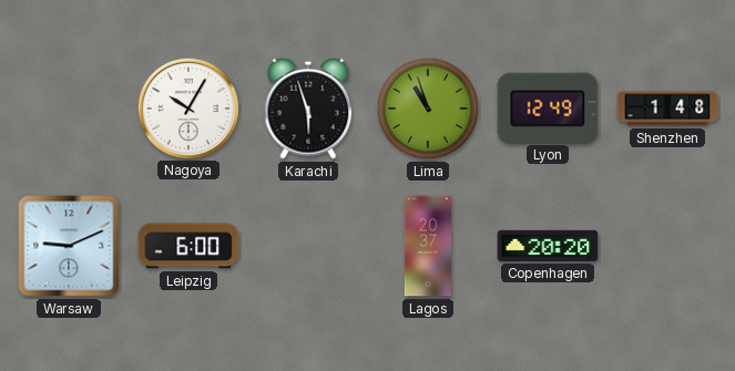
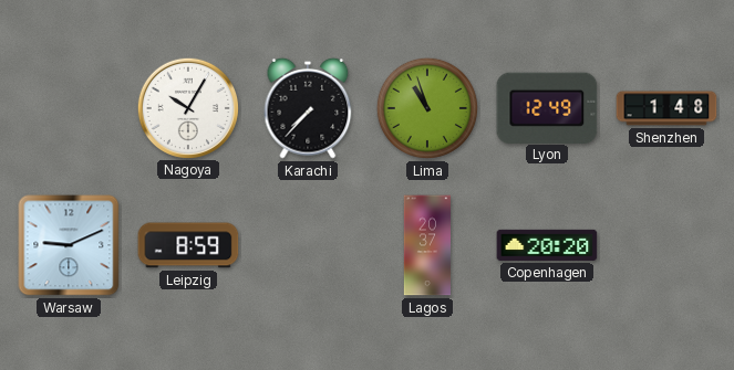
Karachi: 5:57 -> 7:37
Leipzig: 6:00 -> 8:59
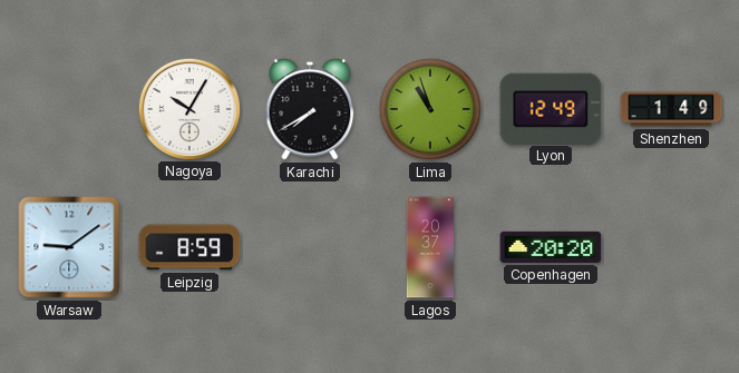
Karachi: 7:37 -> 7:40
Shenzhen: 1:48 -> 1:49
Warsaw: 9:11 -> 9:09
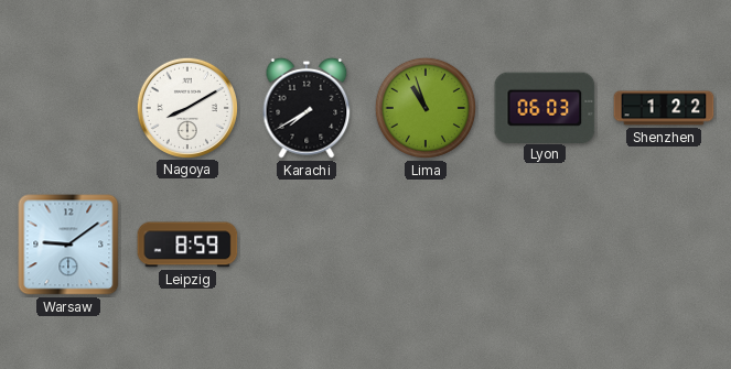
Nagoya: 10:05 -> 8:10
Lyon: 12:49 -> 06:03
Shenzhen: 1:49 -> 1:22
Lagos: 20:37 -> none
Copenhagen: 20:20 -> none
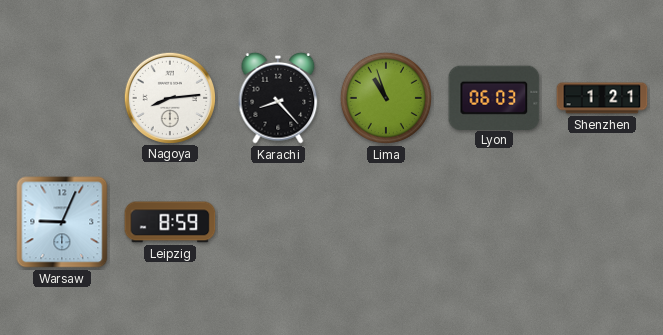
Nagoya: 8:10 -> 8:14
Karachi: 7:40 -> 8:23
Shenzhen: 1:22 -> 1:21
Warsaw: 9:09 -> 9:04
